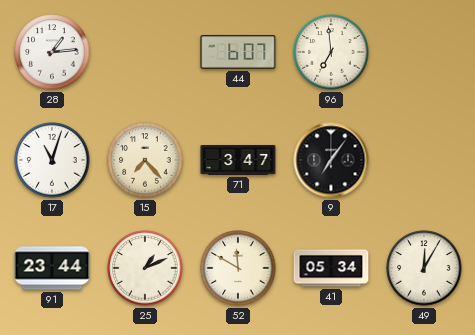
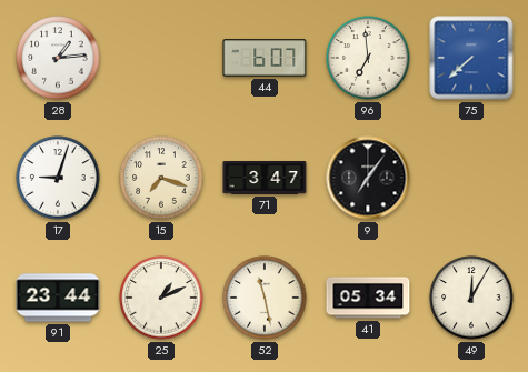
75: none -> 7:38
17: 11:03 -> 9:03
15: 7:23 -> 7:18
52: 11:50 -> 11:28
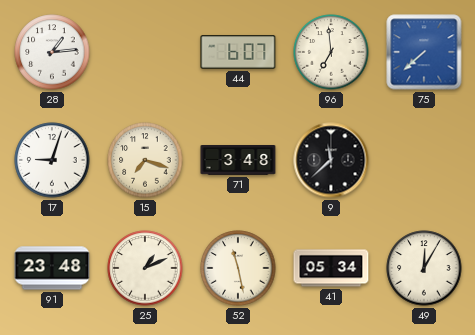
71: 3:47 -> 3:48
9: 7:06 -> 11:38
91: 23:44 -> 23:48
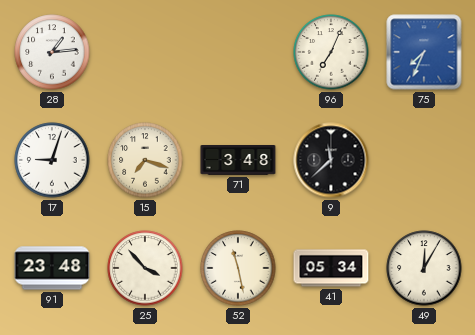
44: 6:07 -> none
96: 6:59 -> 7:04
75: 7:38 -> 7:34
25: 1:11 -> 3:53
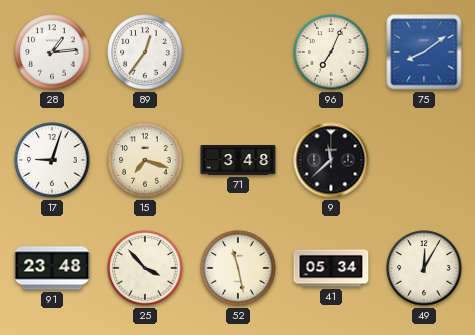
89: none -> 12:36
75: 7:34 -> 8:09
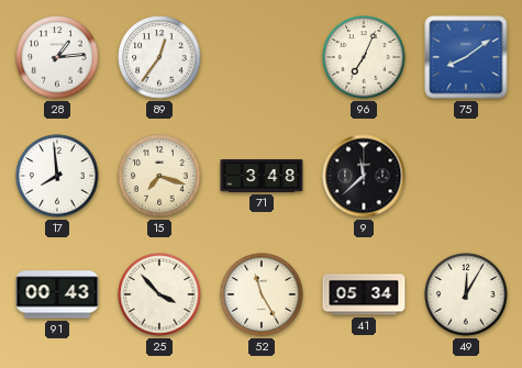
17: 9:03 -> 7:59
91: 23:48 -> 00:43
52: 11:28 -> 11:25
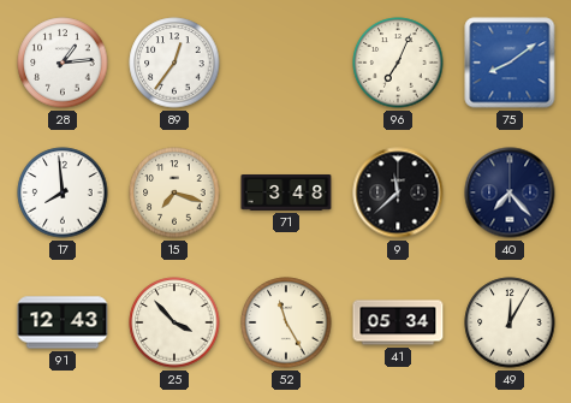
40: none -> 7:23
91: 00:43 -> 12:43
